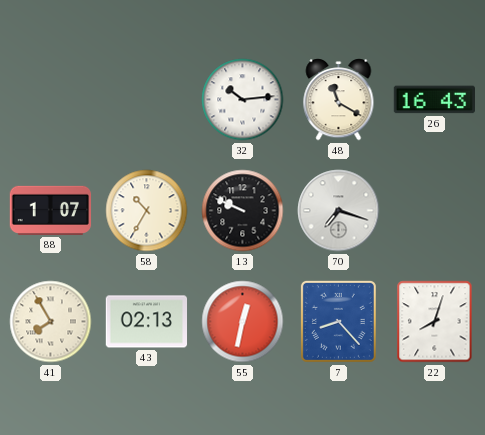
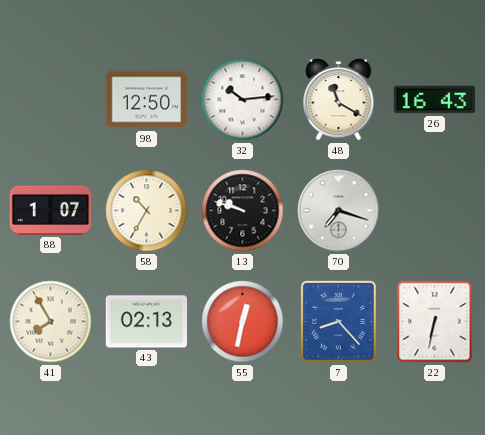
98: none -> 12:50
13: 9:49 -> 9:48
22: 8:03 -> 6:32
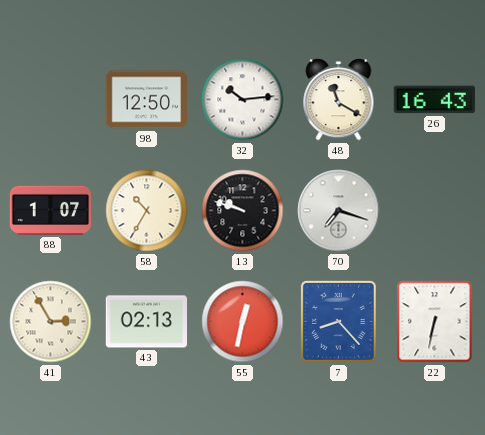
41: 7:55 -> 2:55
